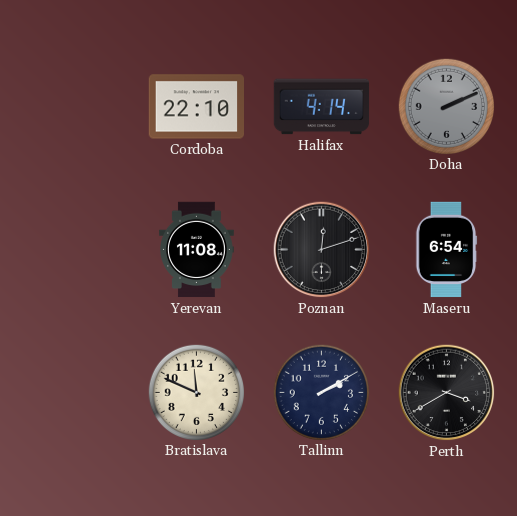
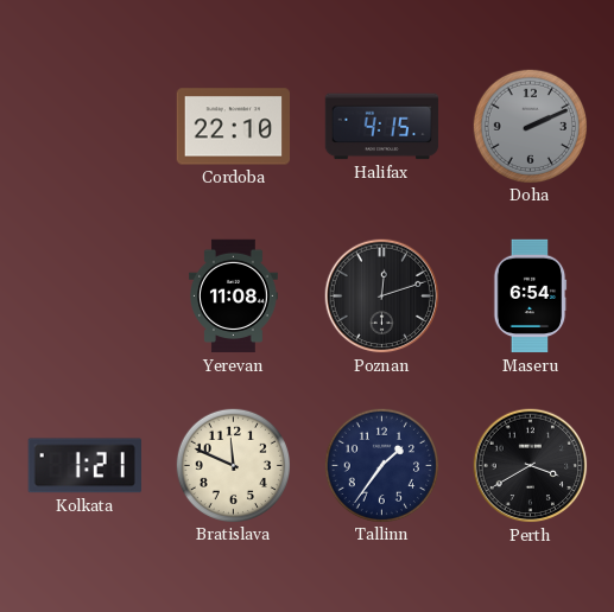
Halifax: 4:14 -> 4:15
Kolkata: none -> 1:21
Tallinn: 2:10 -> 1:36
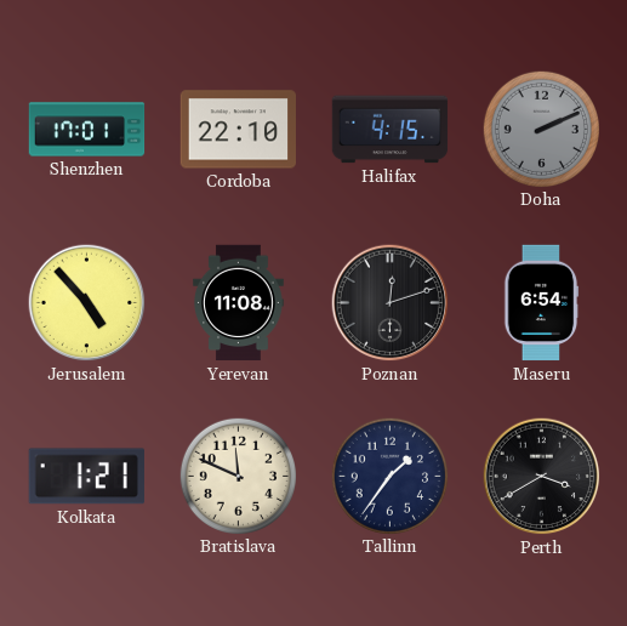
Shenzhen: none -> 17:01
Jerusalem: none -> 4:53
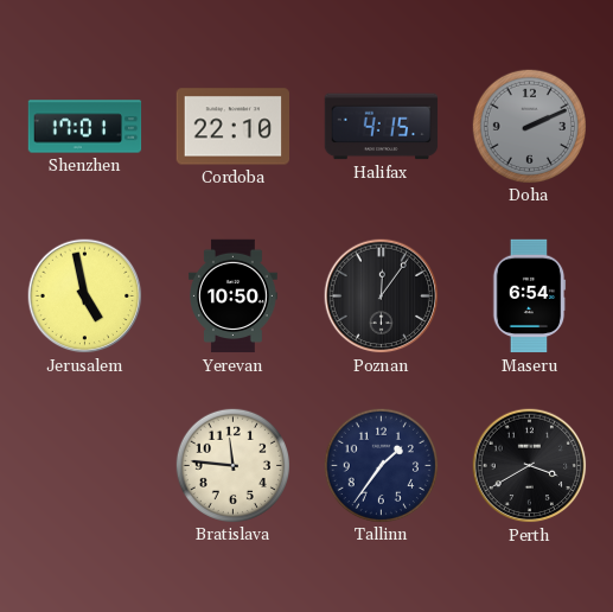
Jerusalem: 4:53 -> 4:58
Yerevan: 11:08 -> 10:50
Poznan: 12:12 -> 12:06
Kolkata: 1:21 -> none
Bratislava: 11:49 -> 11:46
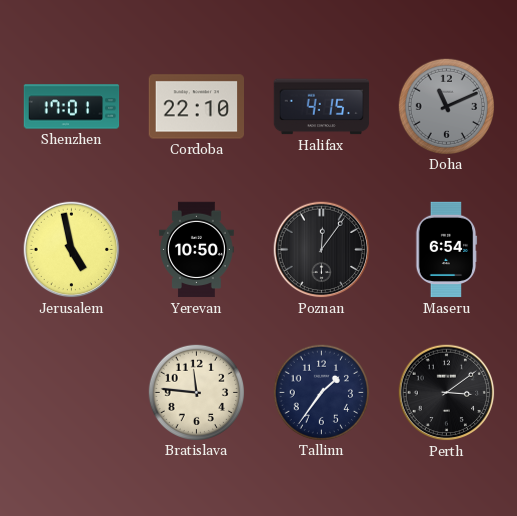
Doha: 2:11 -> 11:11
Perth: 3:40 -> 3:09
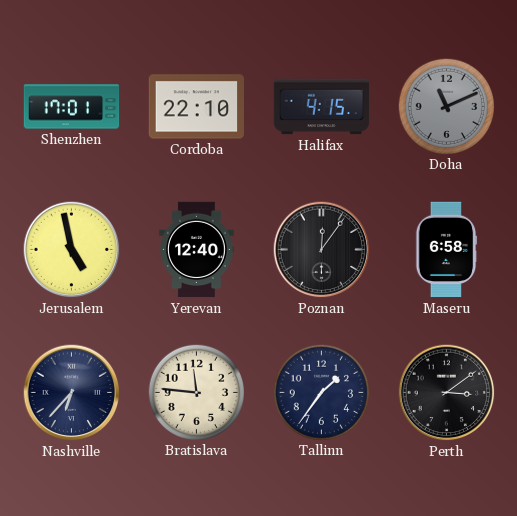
Yerevan: 10:50 -> 12:40
Maseru: 6:54 -> 6:58
Nashville: none -> 6:37
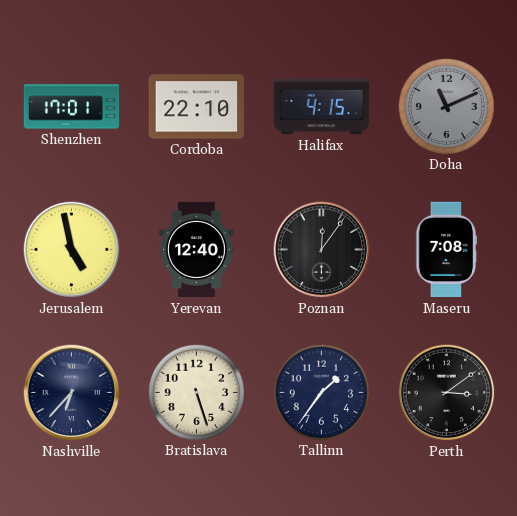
Maseru: 6:58 -> 7:08
Bratislava: 11:46 -> 5:27
